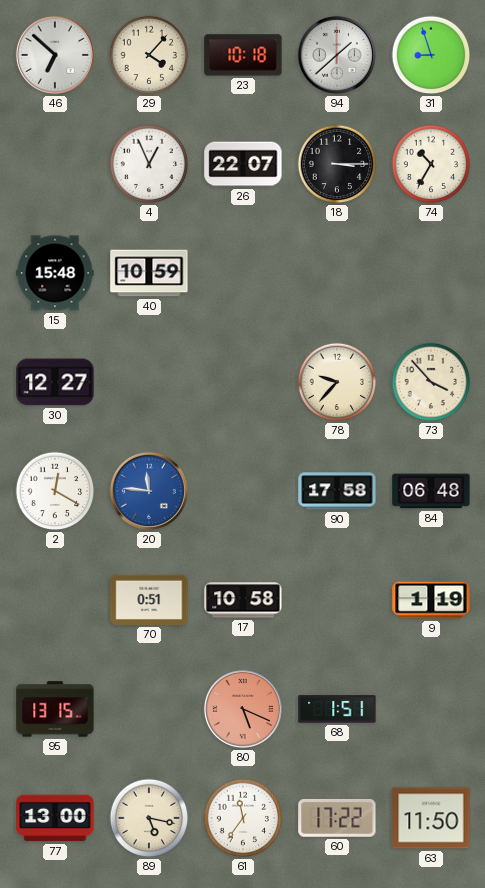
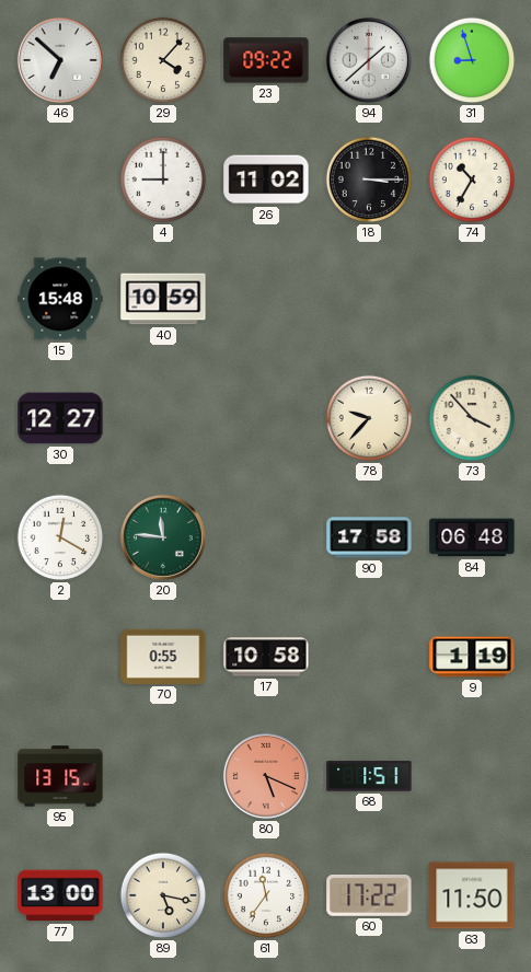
23: 10:18 -> 09:22
4: 12:56 -> 9:00
26: 22:07 -> 11:02
20 dial: blue -> green
70: 0:51 -> 0:55
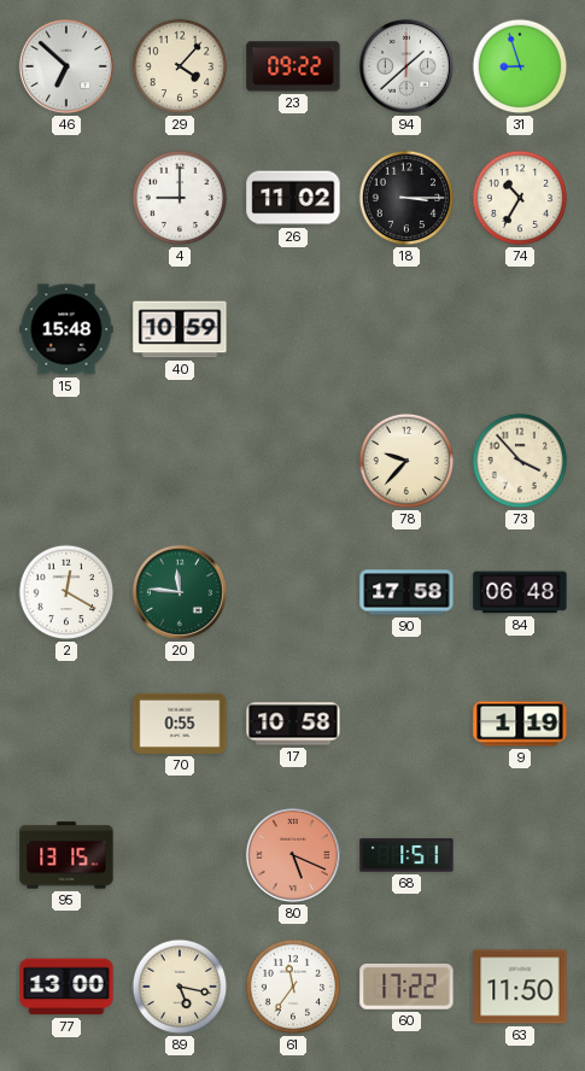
30: 12:27 -> none
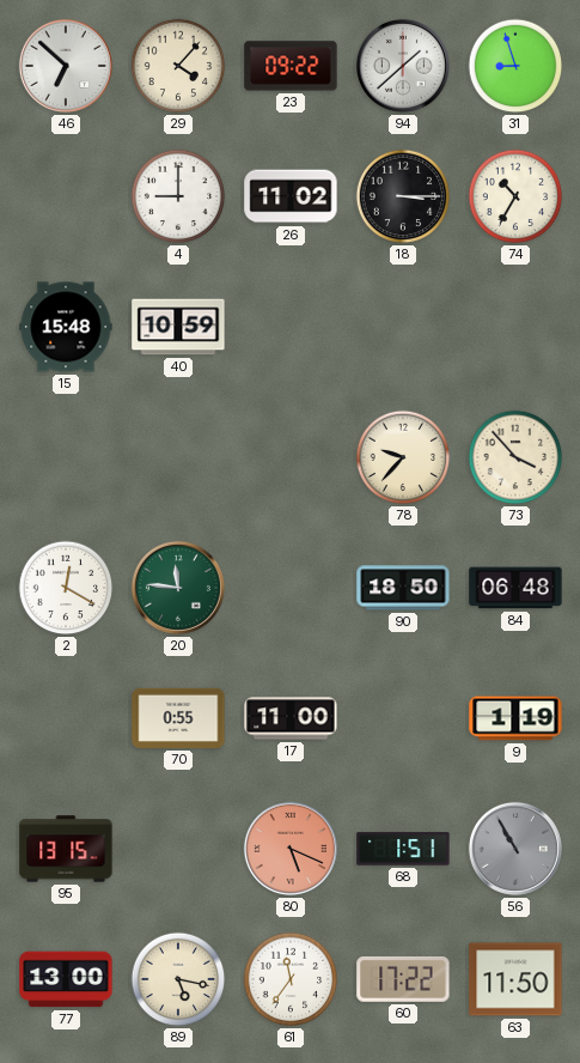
90: 17:58 -> 18:50
17: 10:58 -> 11:00
56: none -> 10:55
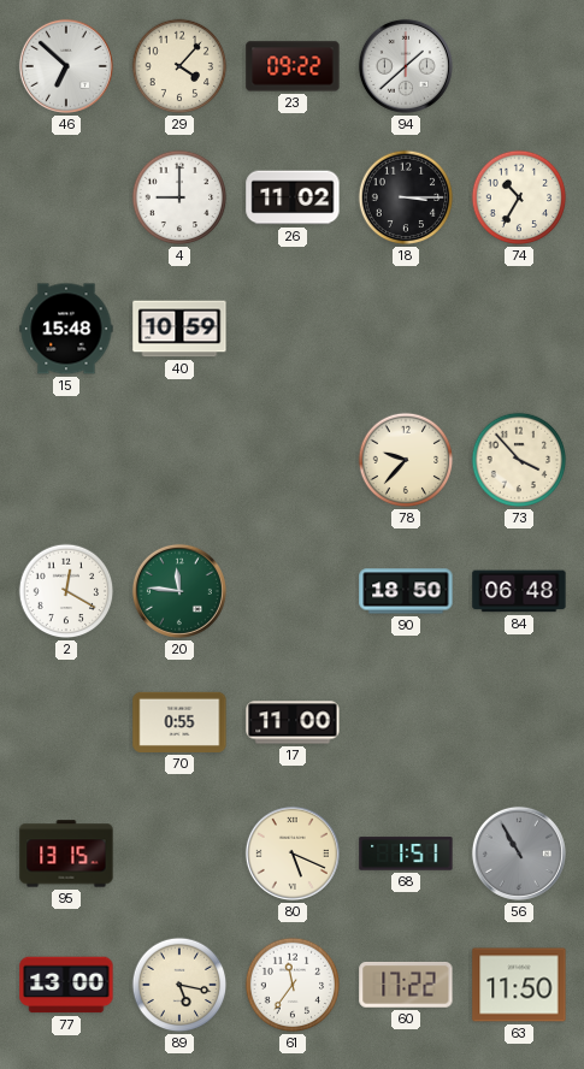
31: 8:57 -> none
9: 1:19 -> none
80 dial: salmon -> cream
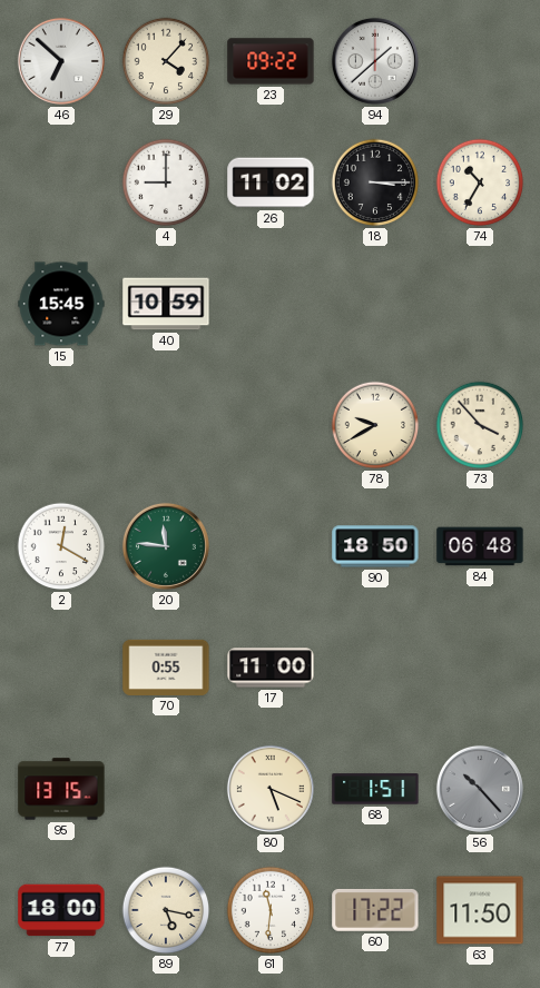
15: 15:48 -> 15:45
78: 9:37 -> 9:40
56: 10:55 -> 10:23
77: 13:00 -> 18:00
61: 11:36 -> 11:31
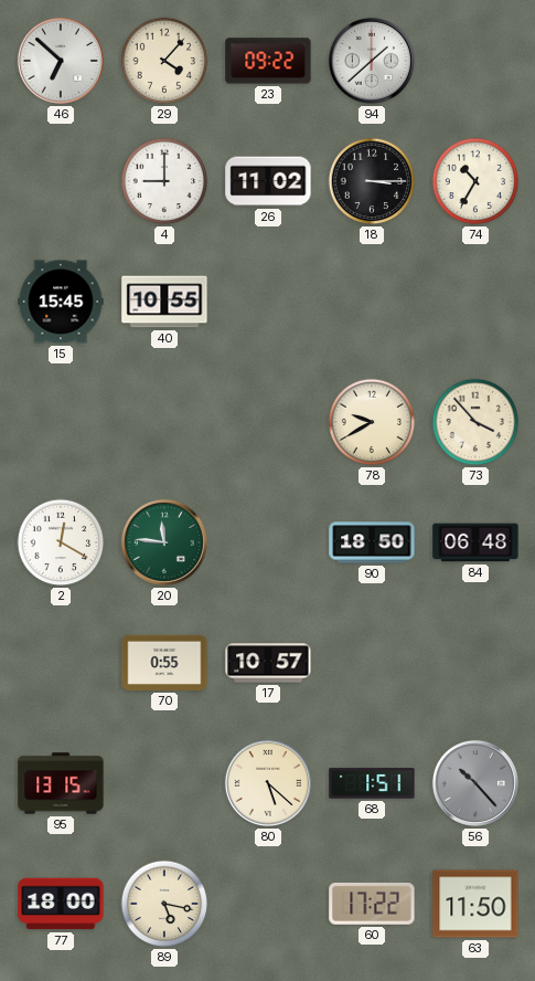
40: 10:59 -> 10:55
17: 11:00 -> 10:57
80: 5:19 -> 5:22
61: 11:31 -> none
